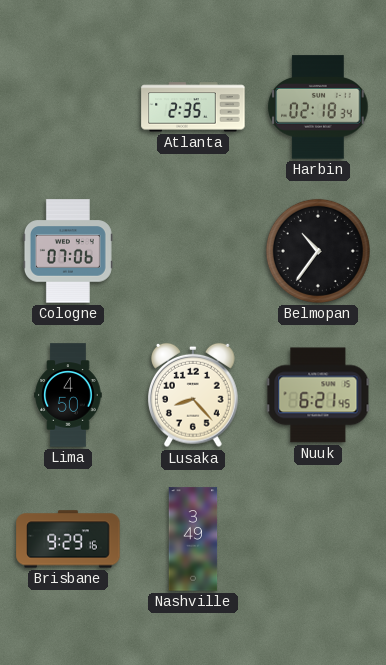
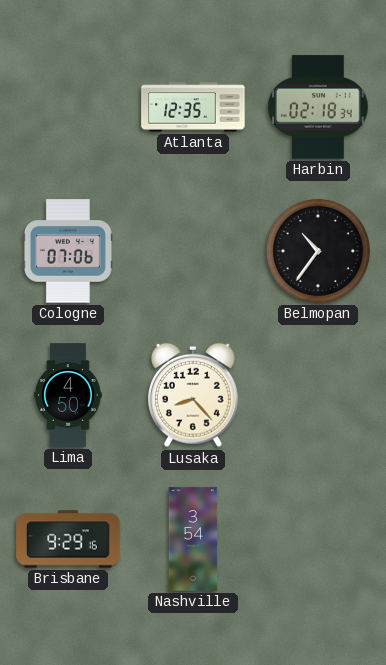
Atlanta: 2:35 -> 12:35
Nuuk: 6:21 -> none
Nashville: 3:49 -> 3:54
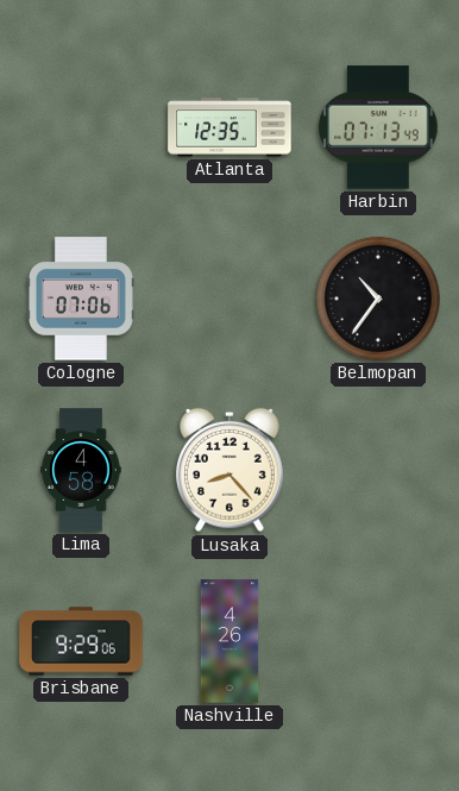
Harbin: 02:18 -> 07:13
Lima: 4:50 -> 4:58
Brisbane: 9:29:16 -> 9:29:06
Nashville: 3:54 -> 4:26
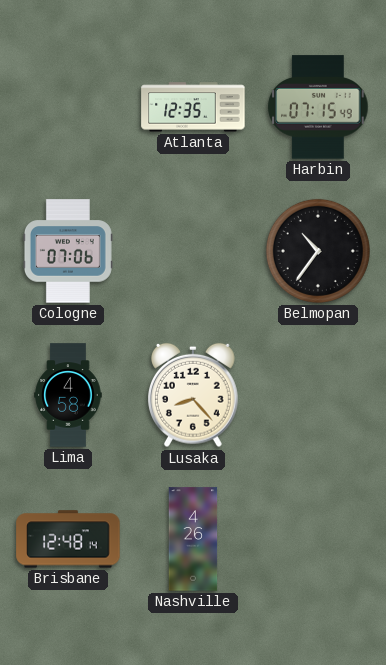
Harbin: 07:13 -> 07:15
Brisbane: 9:29 -> 12:48
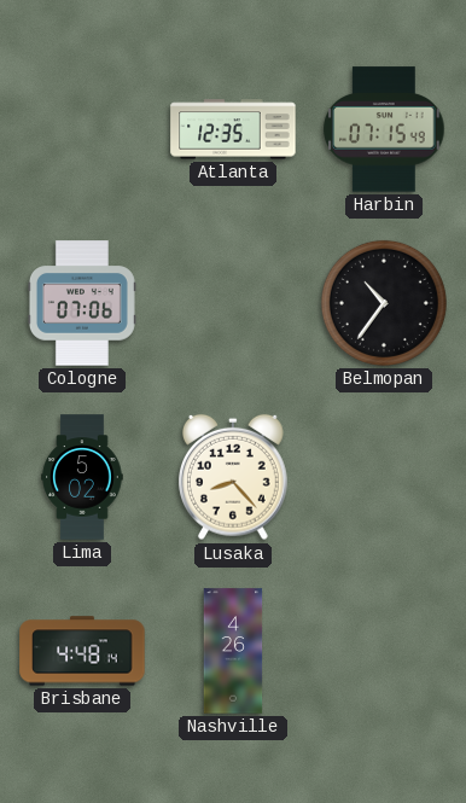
Lima: 4:58 -> 5:02
Brisbane: 12:48 -> 4:48
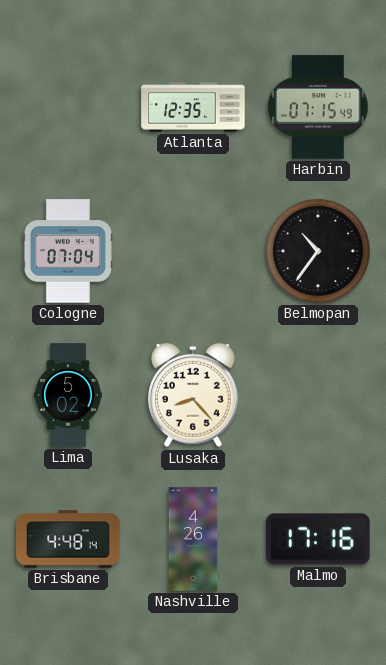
Cologne: 07:06 -> 07:04
Malmo: none -> 17:16
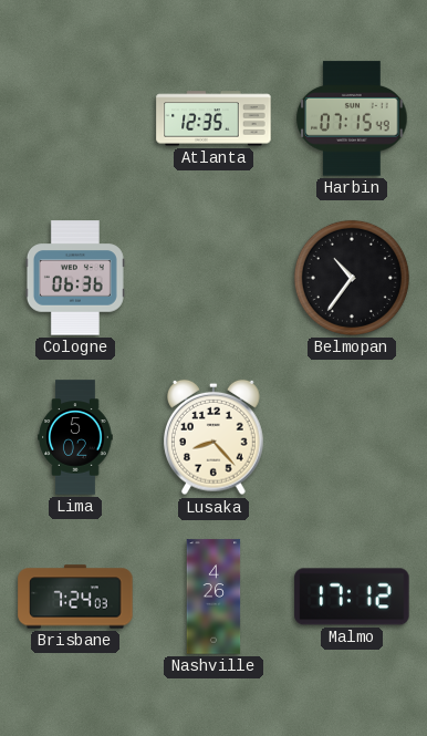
Cologne: 07:04 -> 06:36
Brisbane: 4:48 -> 7:24
Malmo: 17:16 -> 17:12
